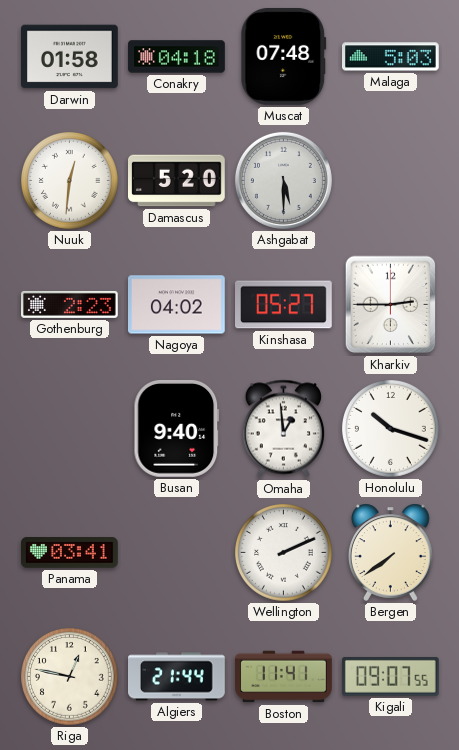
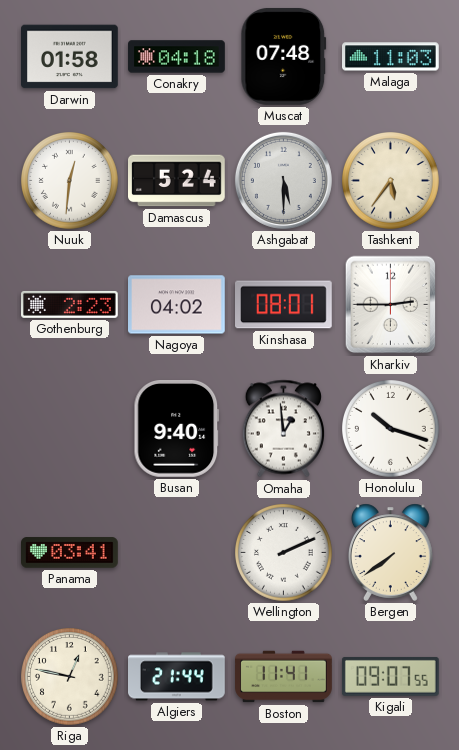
Malaga: 5:03 -> 11:03
Damascus: 5:20 -> 5:24
Tashkent: none -> 5:36
Kinshasa: 05:27 -> 08:01
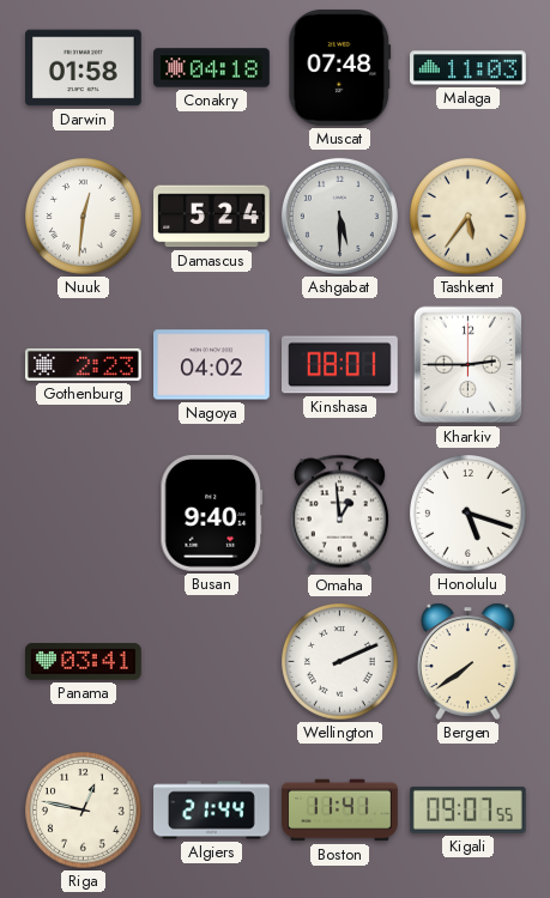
Honolulu: 10:18 -> 5:18
